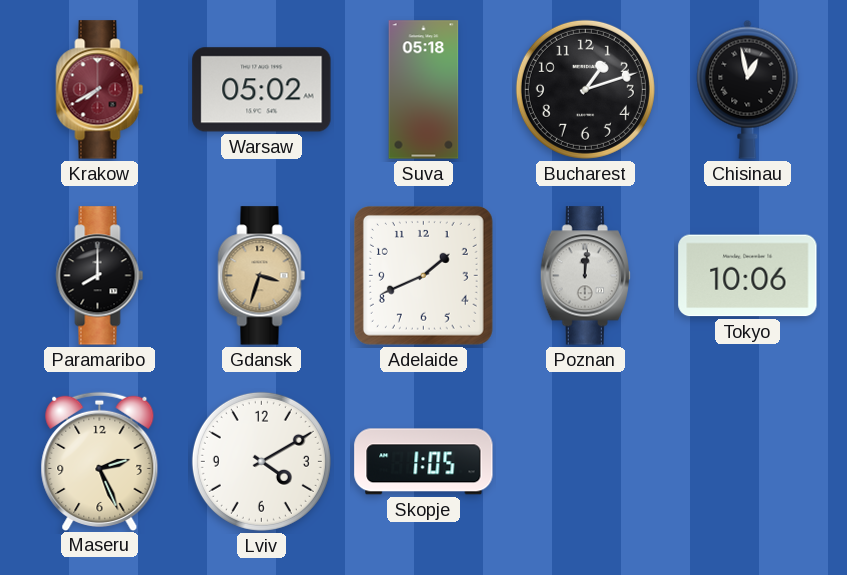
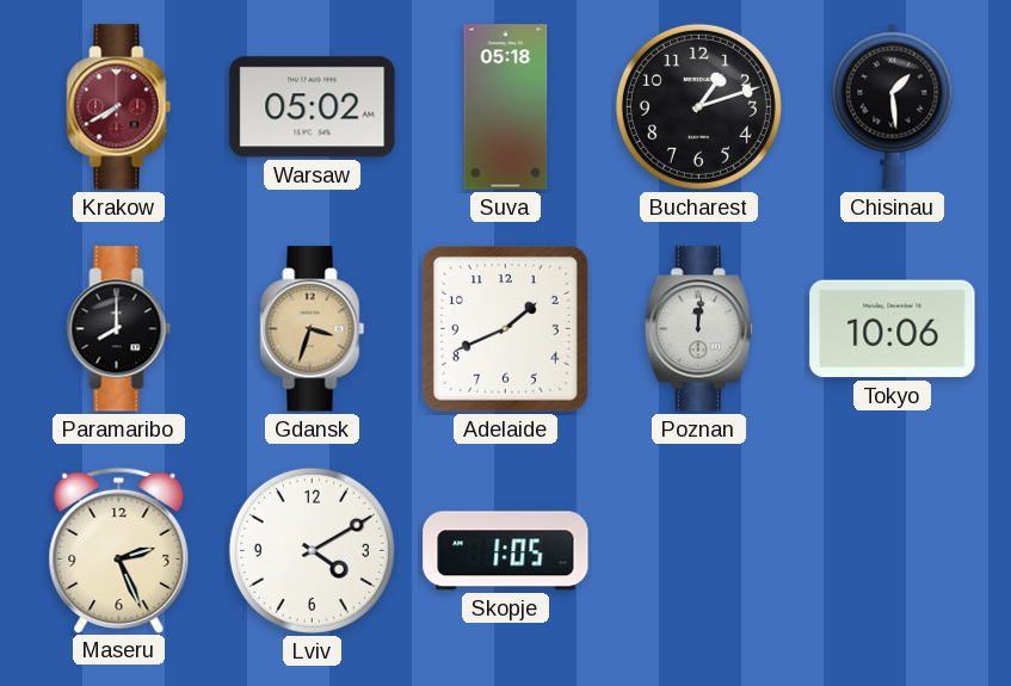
Chisinau: 12:58 -> 1:29
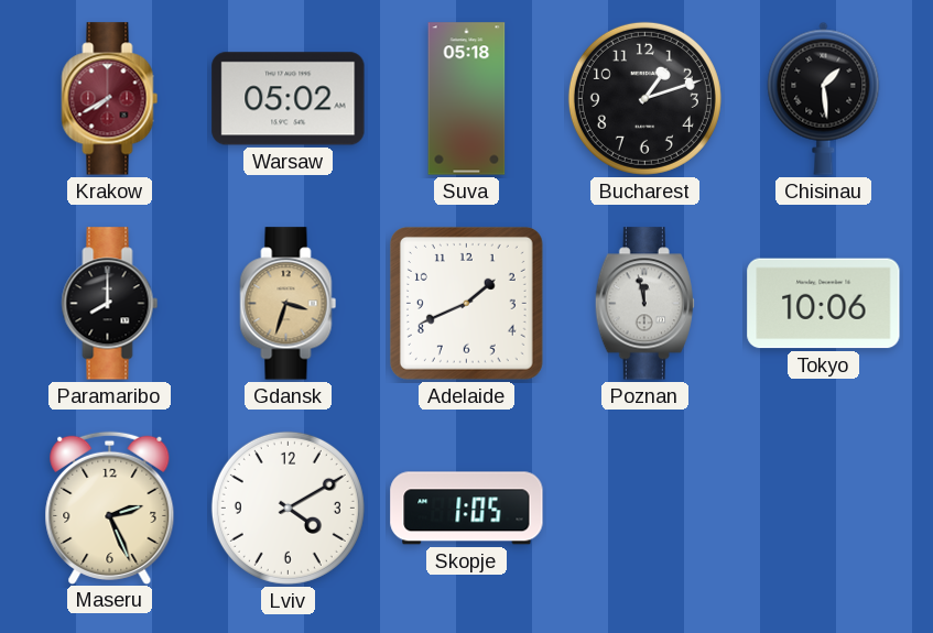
Poznan: 12:01 -> 11:58
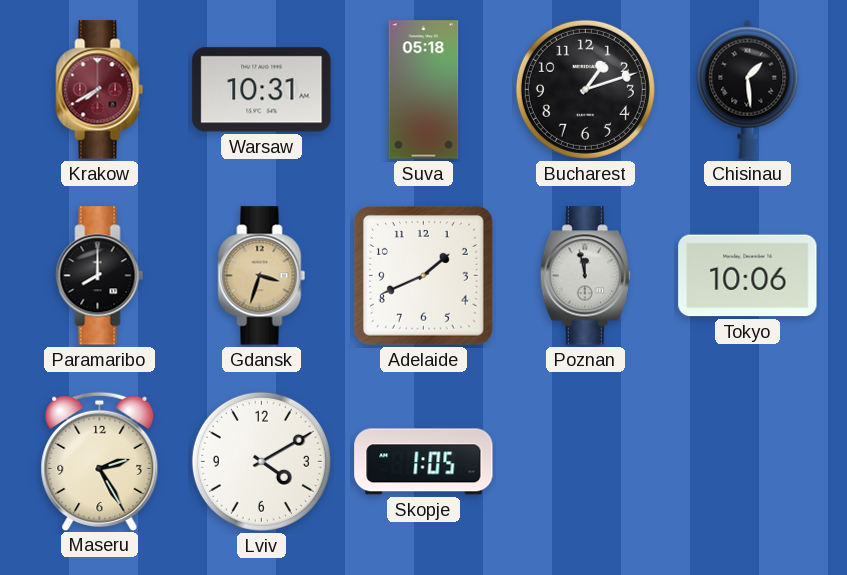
Warsaw: 05:02 -> 10:31
Maseru: 2:26 -> 2:25
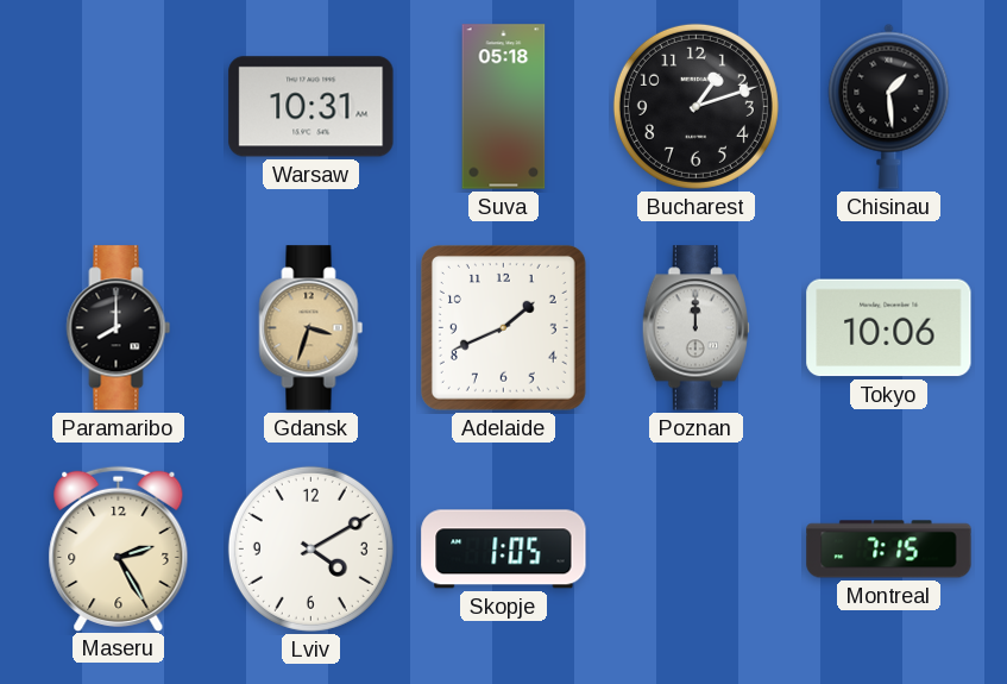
Krakow: 7:40 -> none
Poznan: 11:58 -> 12:00
Montreal: none -> 7:15
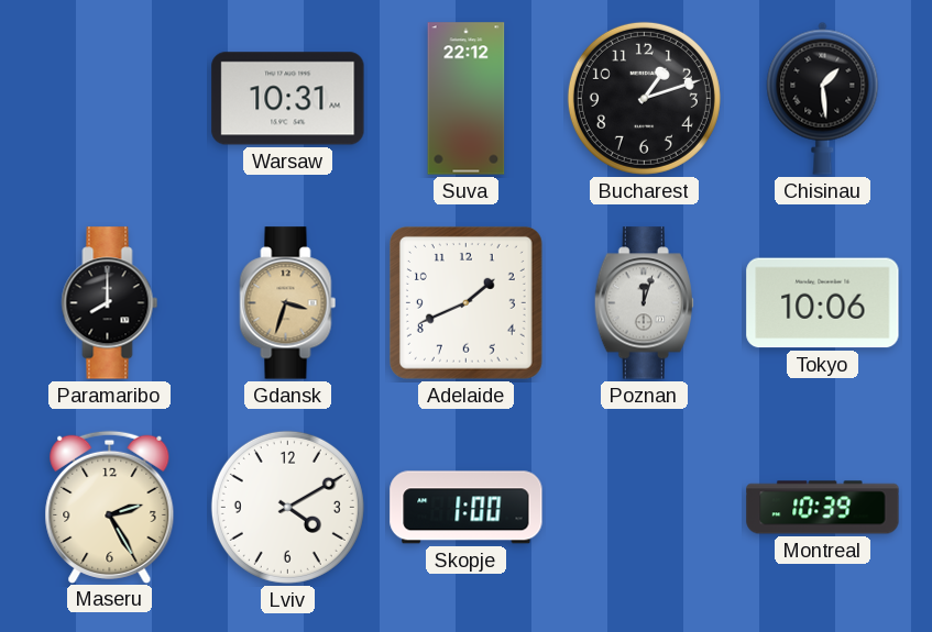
Suva: 05:18 -> 22:12
Poznan: 12:00 -> 12:03
Skopje: 1:05 -> 1:00
Montreal: 7:15 -> 10:39
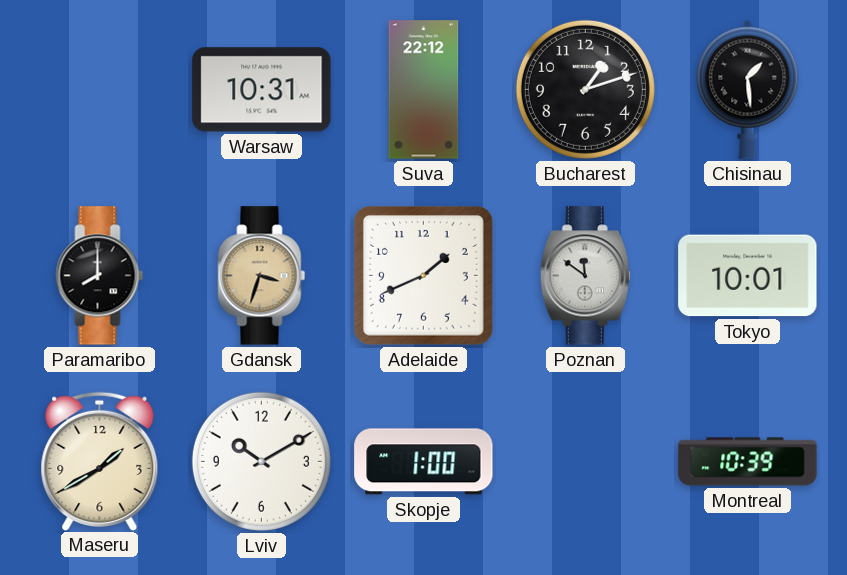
Poznan: 12:03 -> 11:51
Tokyo: 10:06 -> 10:01
Maseru: 2:25 -> 1:40
Lviv: 4:10 -> 10:10
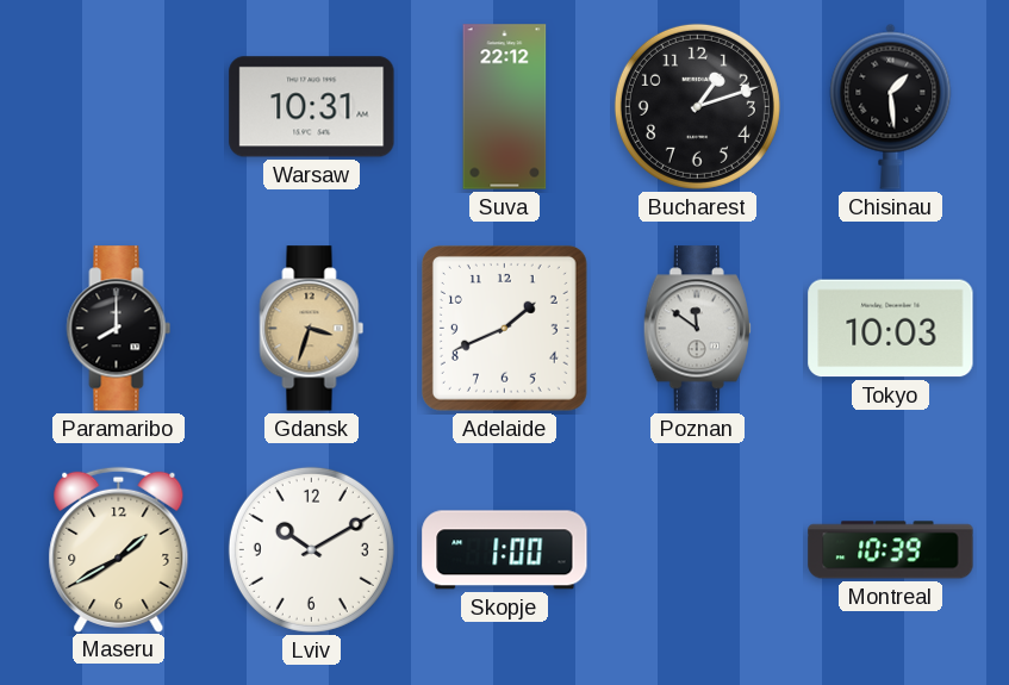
Tokyo: 10:01 -> 10:03
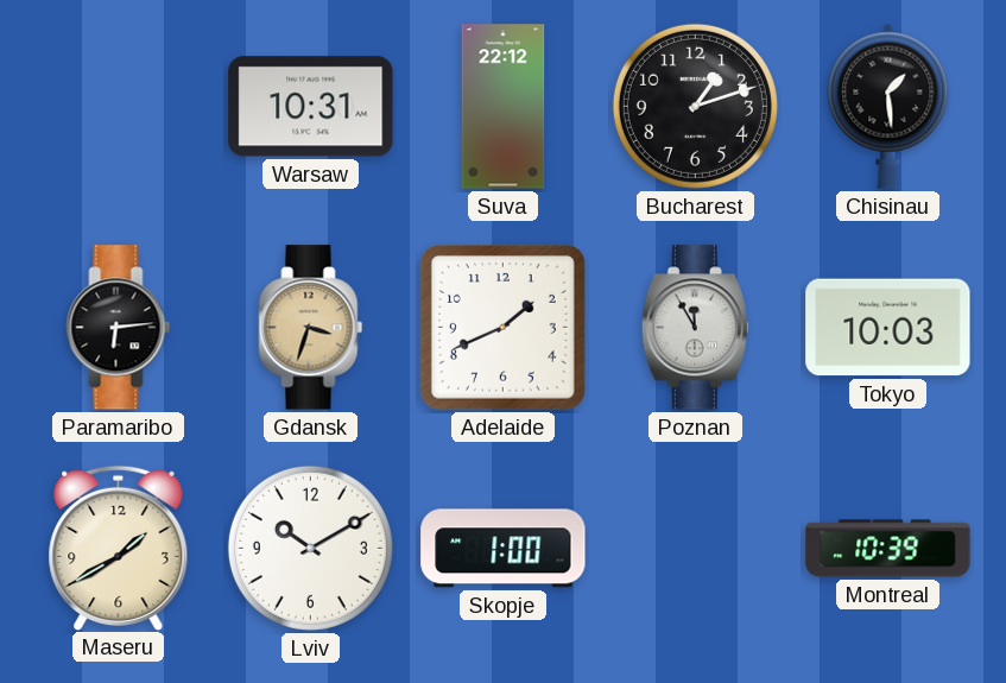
Paramaribo: 8:00 -> 6:14
Poznan: 11:51 -> 11:55
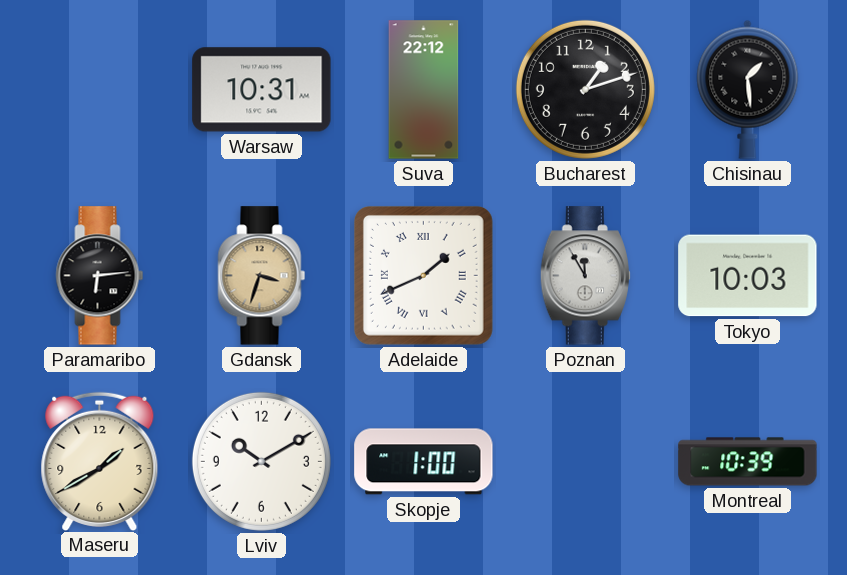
Adelaide numerals: Arabic -> Roman
